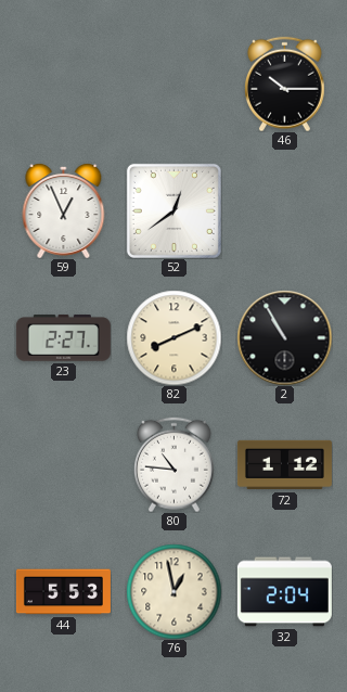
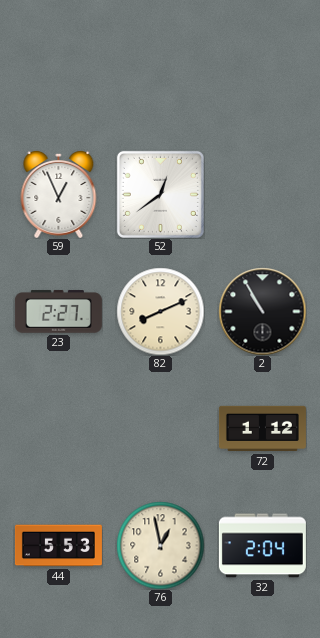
46: 10:15 -> none
80: 10:46 -> none
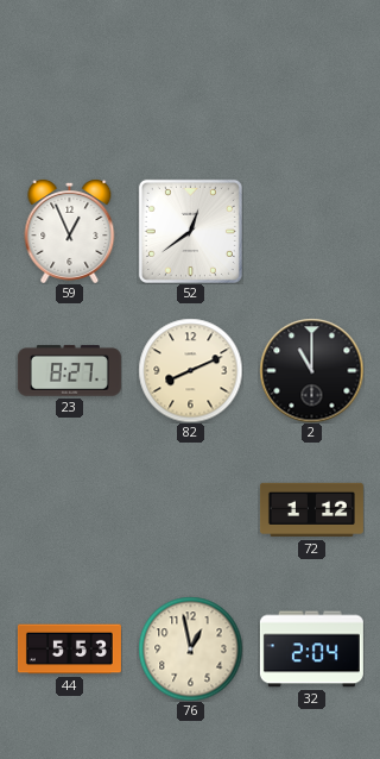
23: 2:27 -> 8:27
2: 10:55 -> 11:00
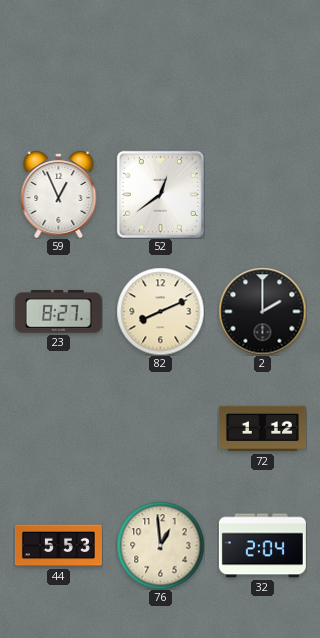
2: 11:00 -> 2:00
76: 12:58 -> 12:59
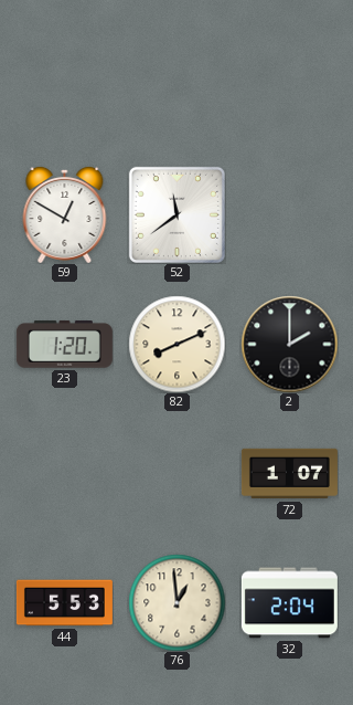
59: 12:56 -> 12:50
52: 12:39 -> 11:39
23: 8:27 -> 1:20
72: 1:12 -> 1:07
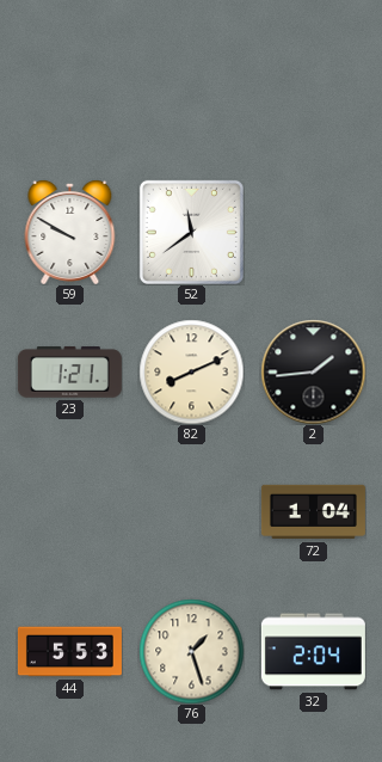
59: 12:50 -> 9:50
23: 1:20 -> 1:21
2: 2:00 -> 1:44
72: 1:07 -> 1:04
76: 12:59 -> 1:27
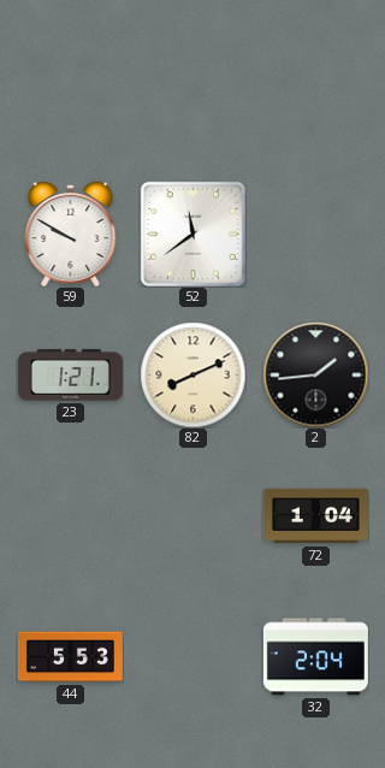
76: 1:27 -> none
